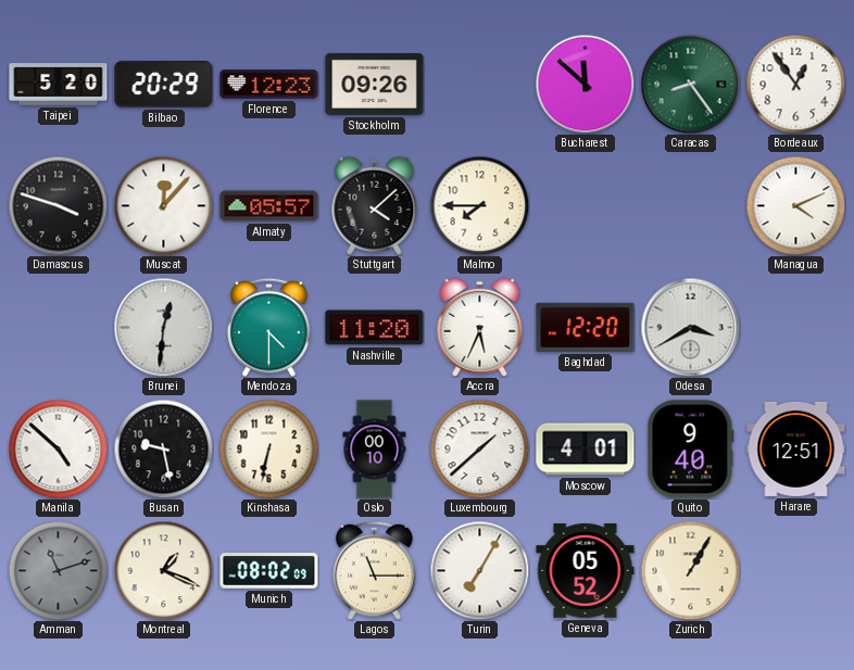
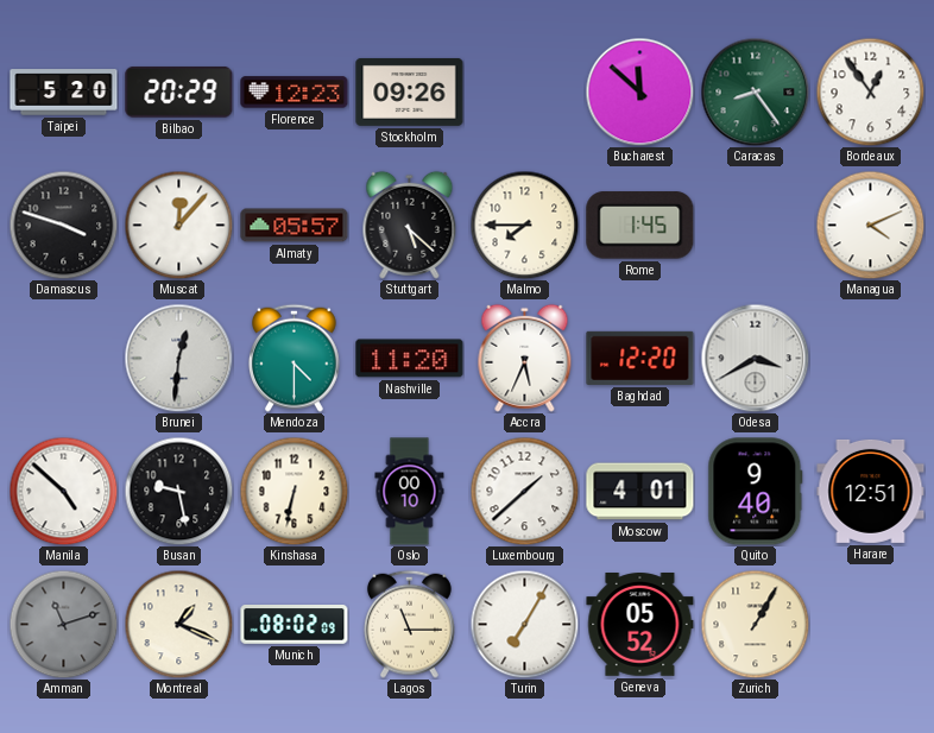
Stuttgart: 4:08 -> 5:22
Rome: none -> 1:45
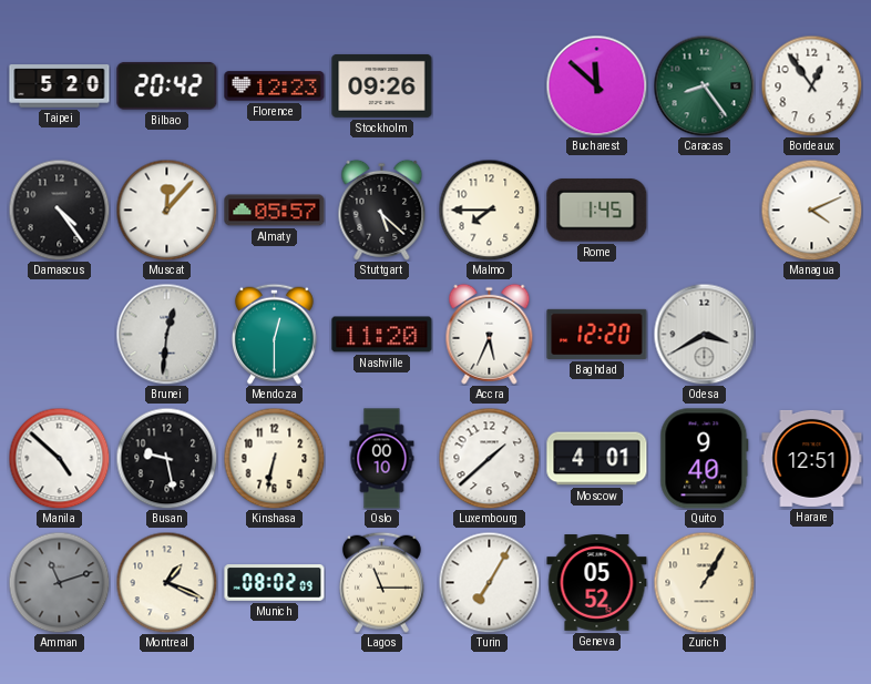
Bilbao: 20:29 -> 20:42
Damascus: 3:48 -> 4:24
Mendoza: 4:30 -> 12:30
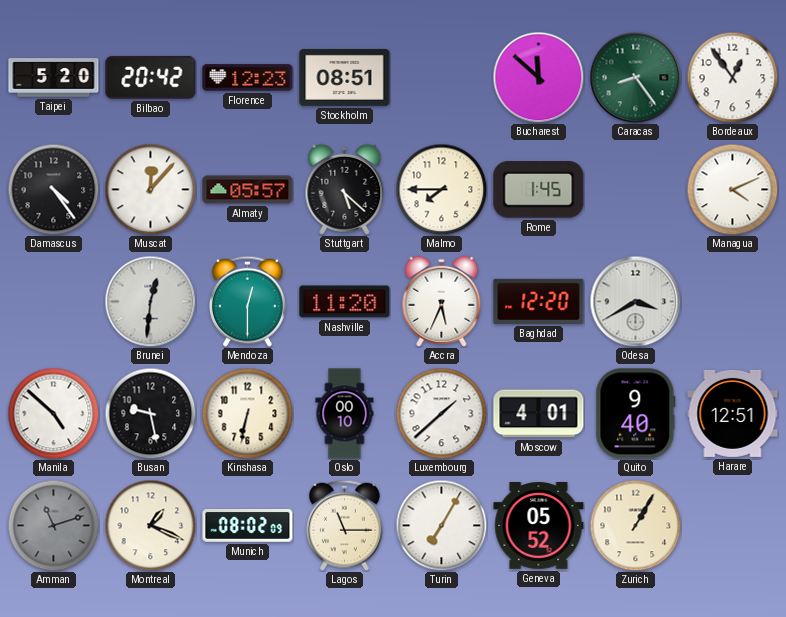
Stockholm: 09:26 -> 08:51
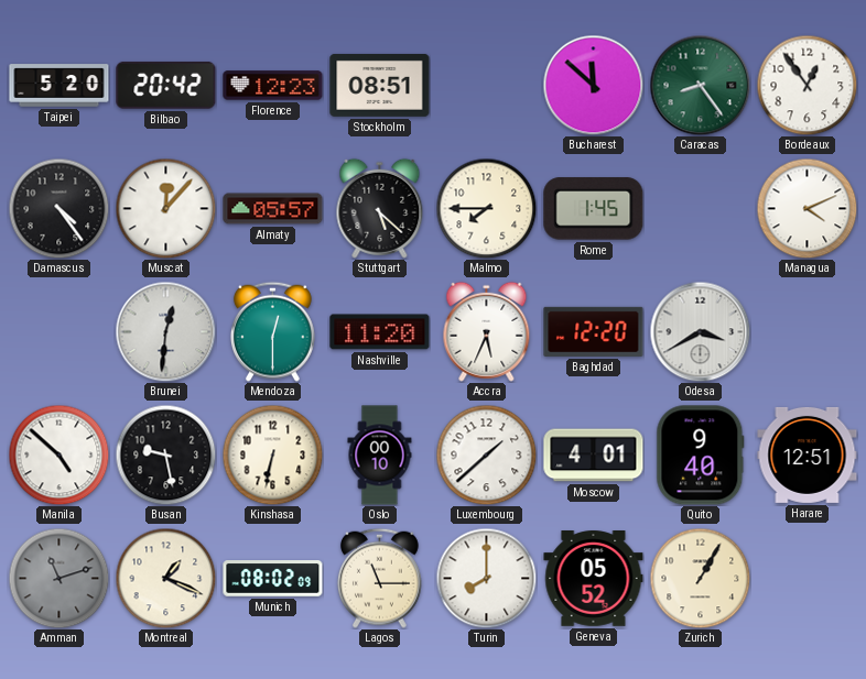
Turin: 7:05 -> 8:00
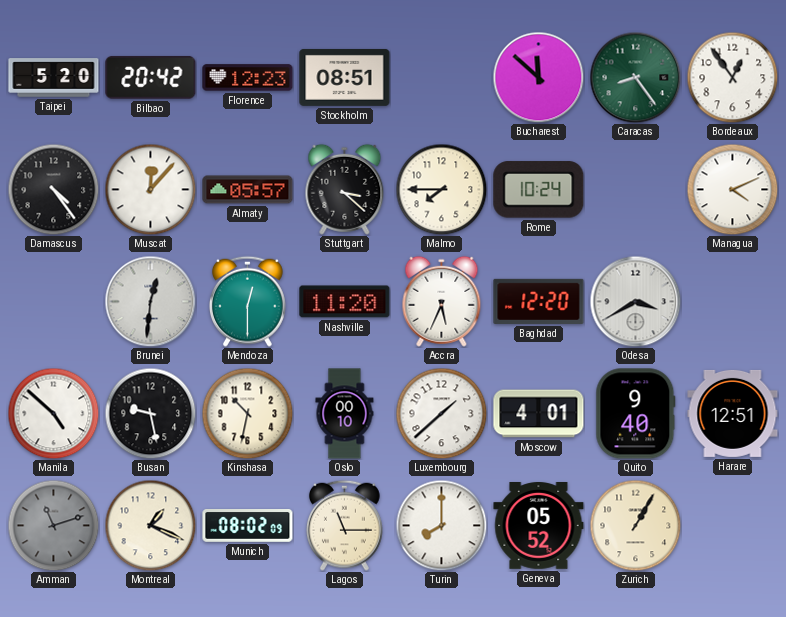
Stuttgart: 5:22 -> 3:22
Rome: 1:45 -> 10:24
Kinshasa: 6:32 -> 10:32
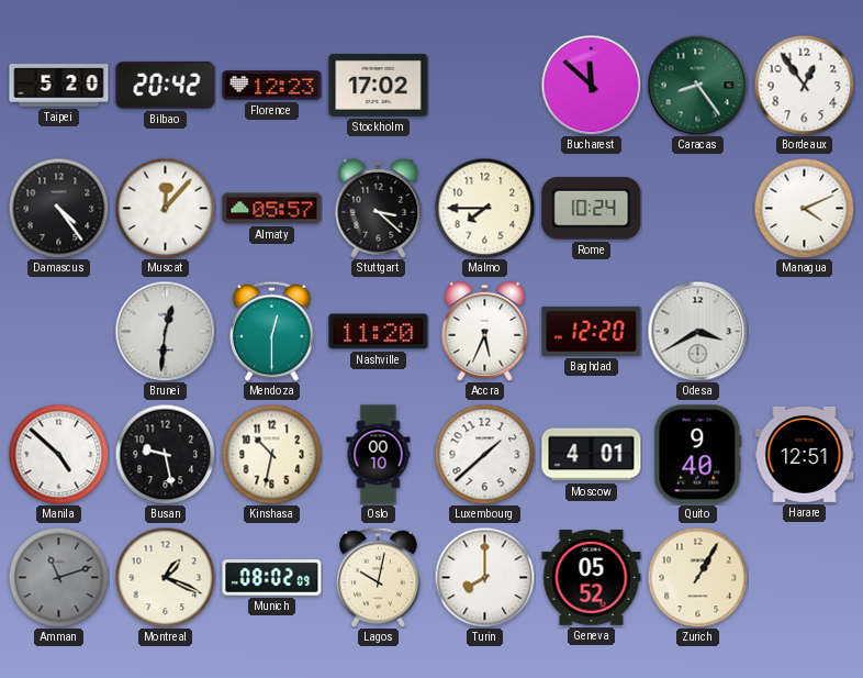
Stockholm: 08:51 -> 17:02
Lagos: 11:15 -> 10:02
